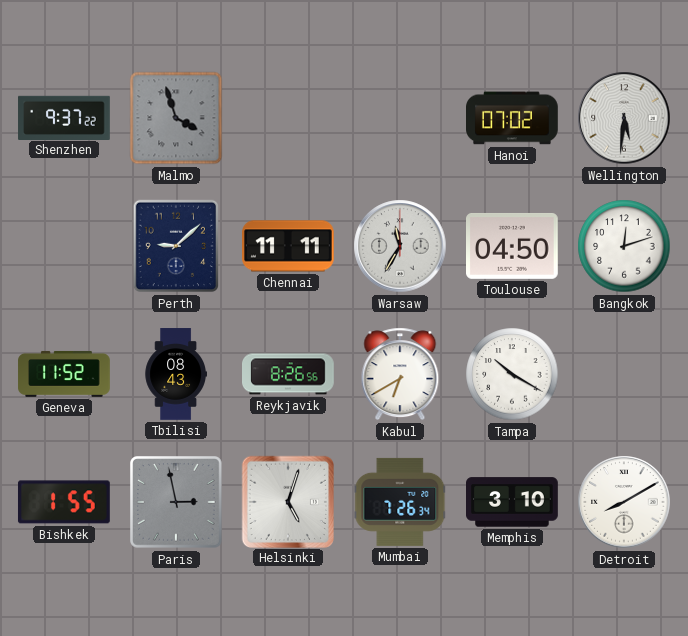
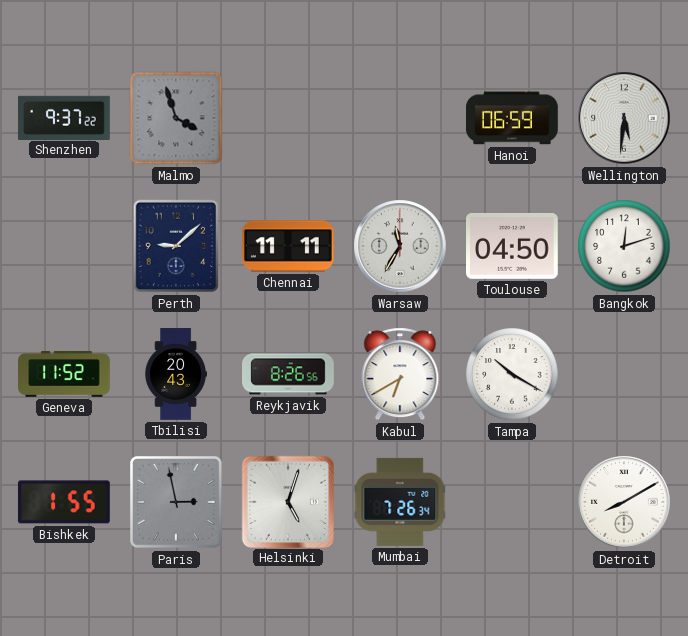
Hanoi: 07:02 -> 06:59
Tbilisi: 08:43 -> 20:43
Memphis: 3:10 -> none
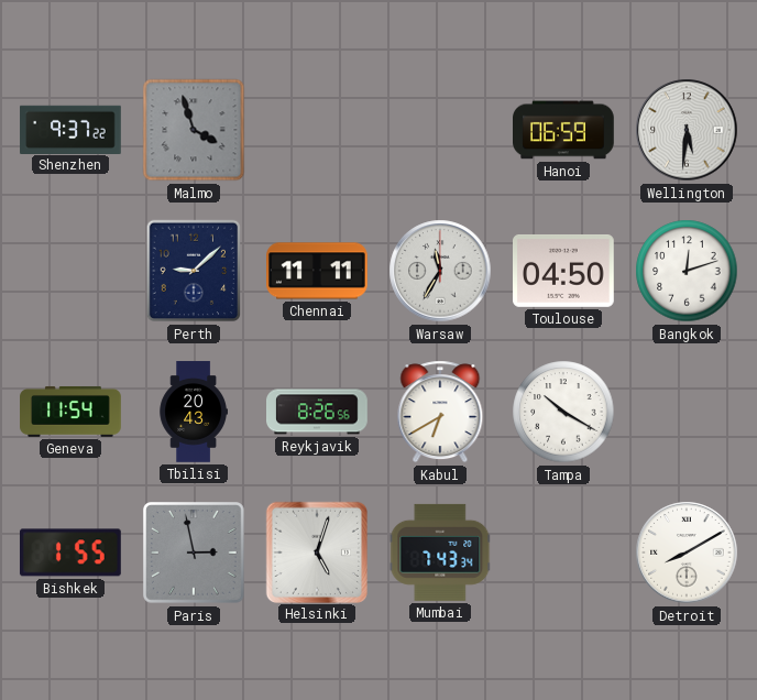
Geneva: 11:52 -> 11:54
Mumbai: 7:26 -> 7:43
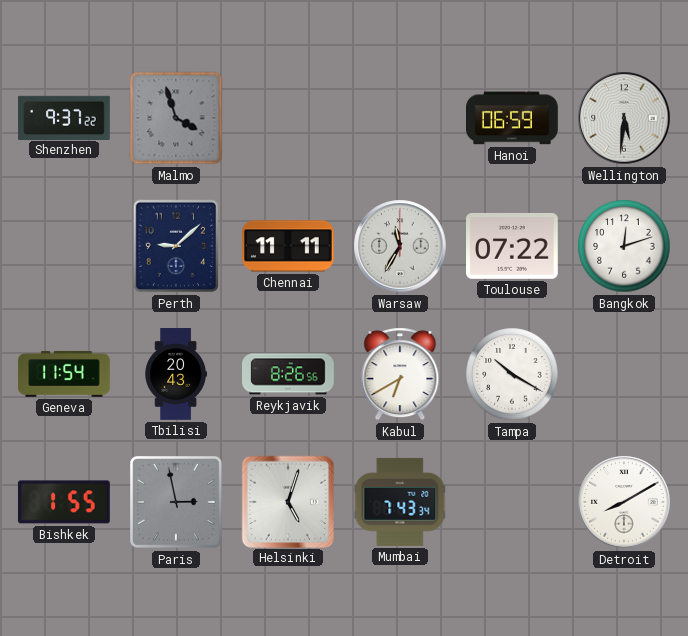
Toulouse: 04:50 -> 07:22
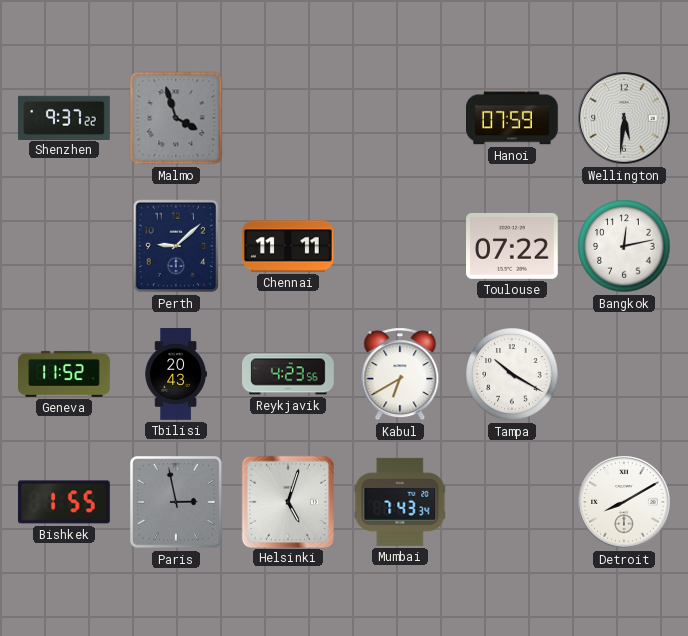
Hanoi: 06:59 -> 07:59
Warsaw: 11:35 -> none
Bangkok: 12:12 -> 12:13
Geneva: 11:54 -> 11:52
Reykjavik: 8:26 -> 4:23
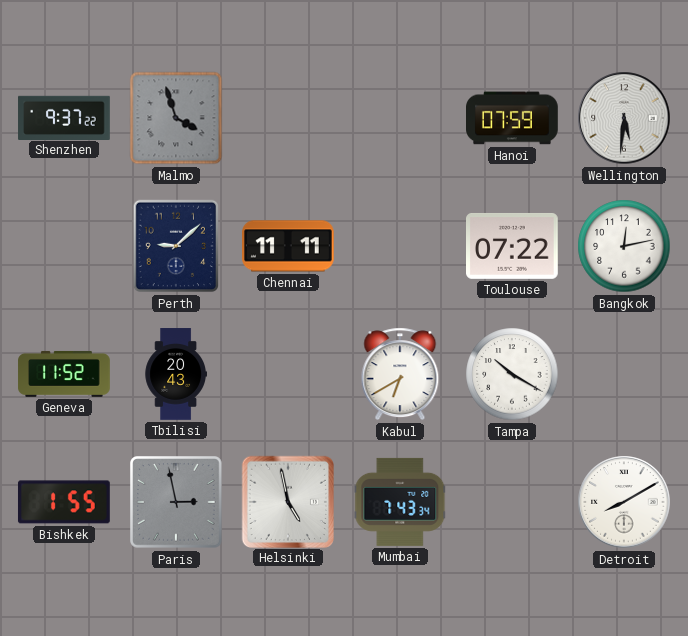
Reykjavik: 4:23 -> none
Helsinki: 5:03 -> 4:58
